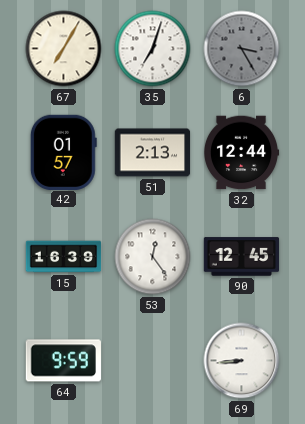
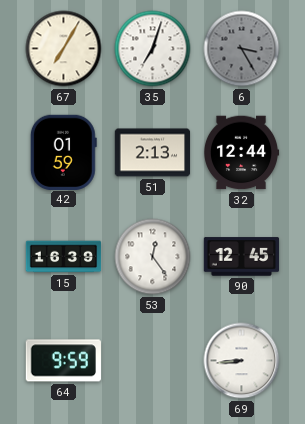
42: 01:57 -> 01:59
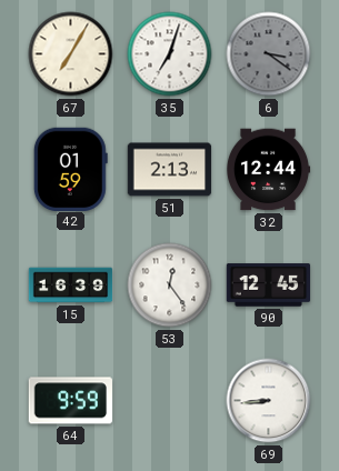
6: 3:25 -> 3:21
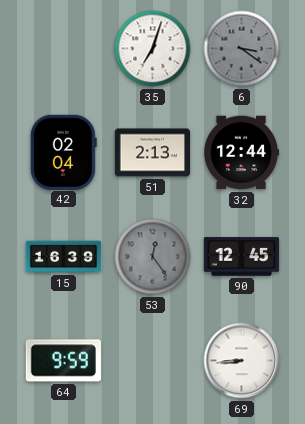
67: 7:05 -> none
42: 01:59 -> 02:04
53 dial: white -> grey
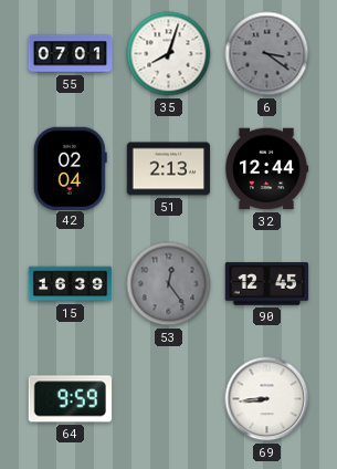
55: none -> 07:01
35: 7:03 -> 8:03
